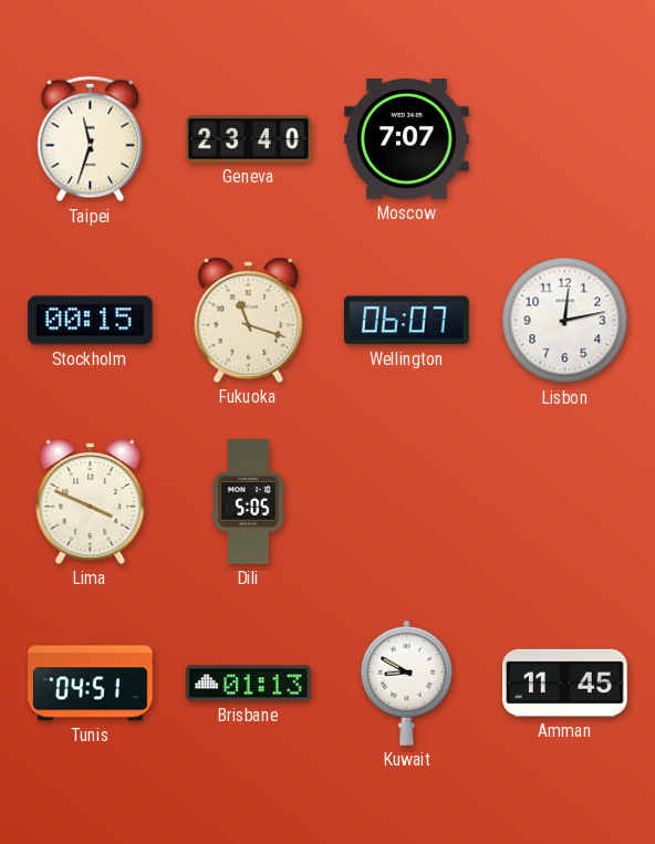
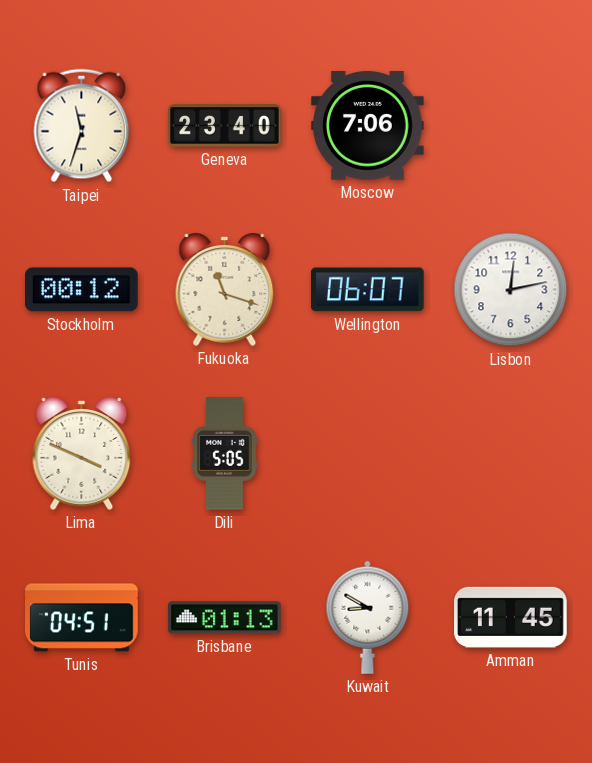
Moscow: 7:07 -> 7:06
Stockholm: 00:15 -> 00:12
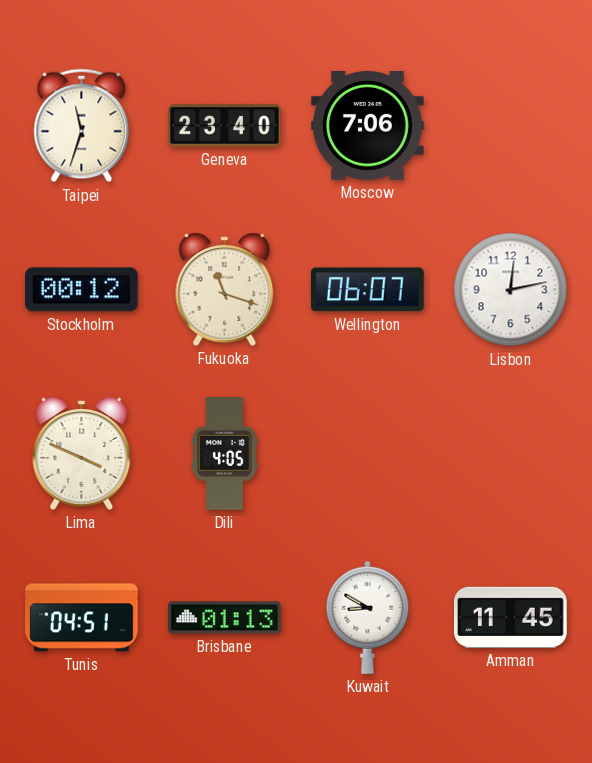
Dili: 5:05 -> 4:05
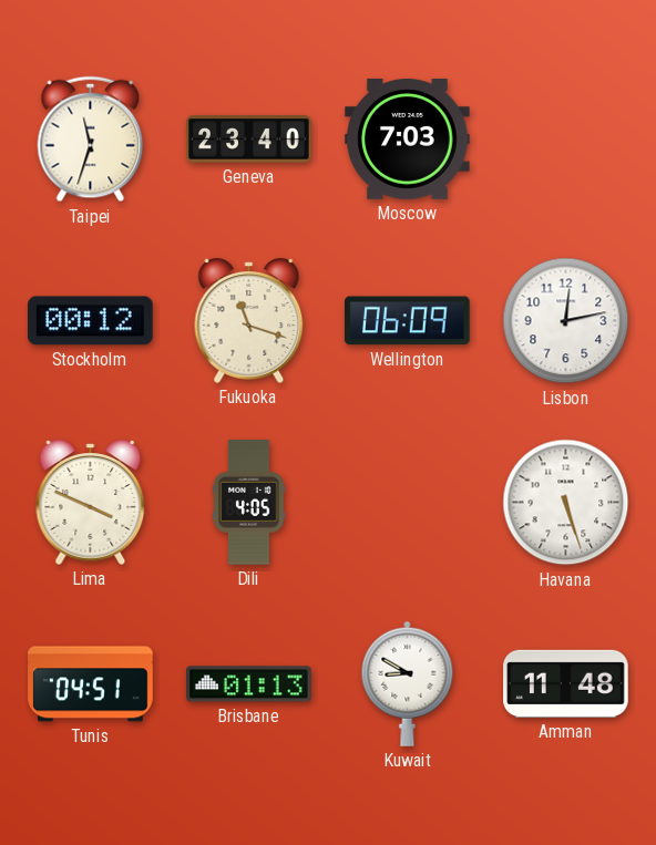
Moscow: 7:06 -> 7:03
Wellington: 06:07 -> 06:09
Havana: none -> 5:27
Amman: 11:45 -> 11:48
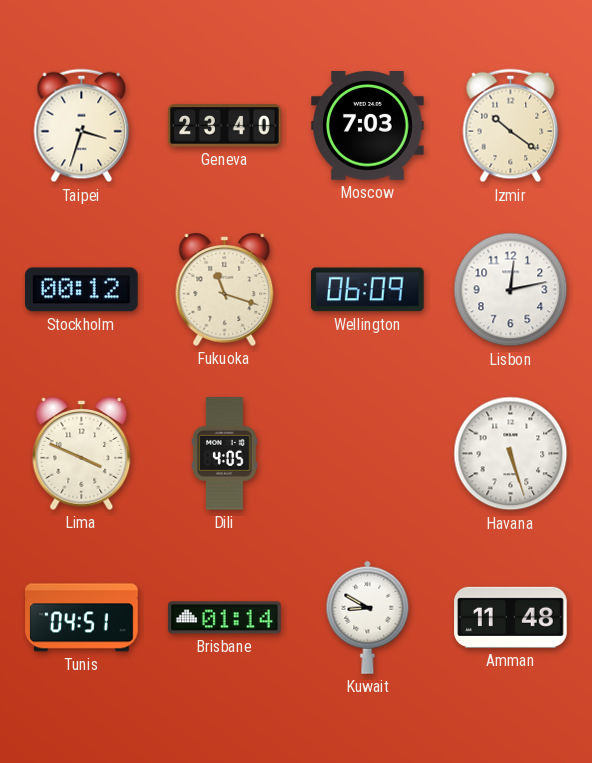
Taipei: 11:33 -> 3:33
Izmir: none -> 10:21
Brisbane: 01:13 -> 01:14
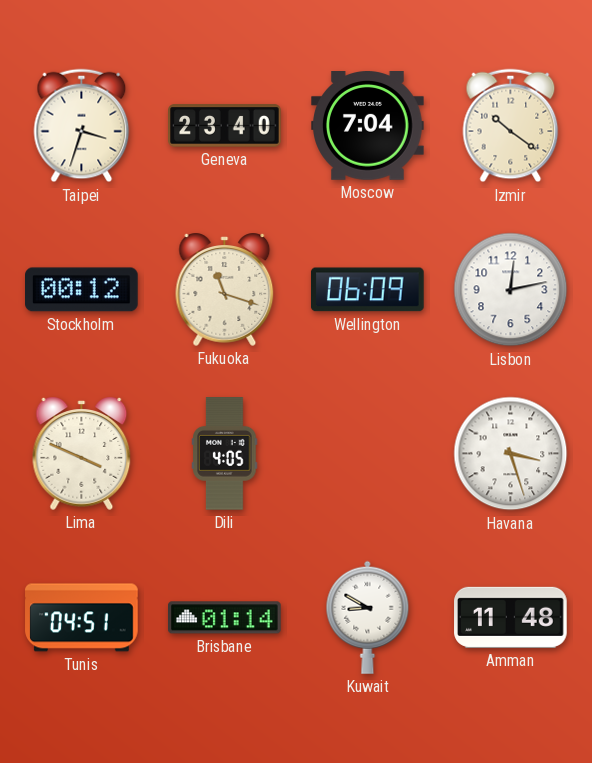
Moscow: 7:03 -> 7:04
Havana: 5:27 -> 3:27
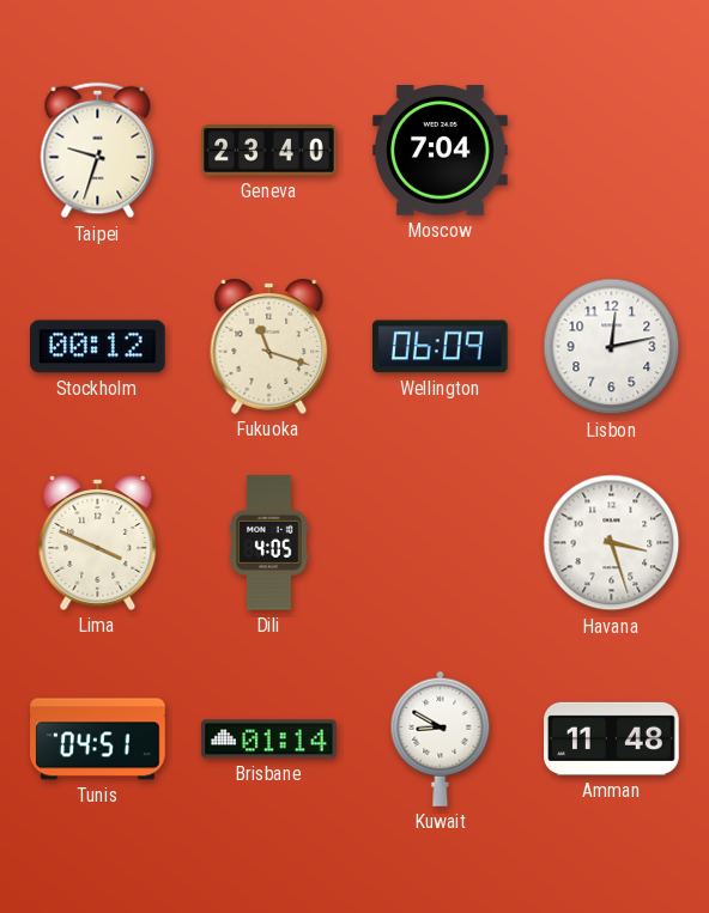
Taipei: 3:33 -> 9:33
Izmir: 10:21 -> none
